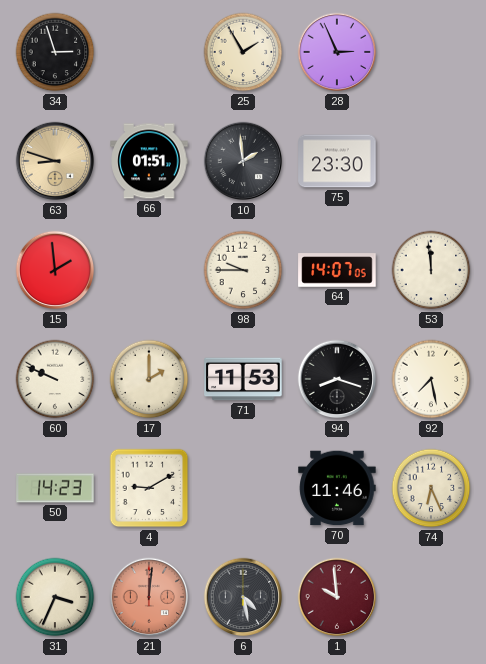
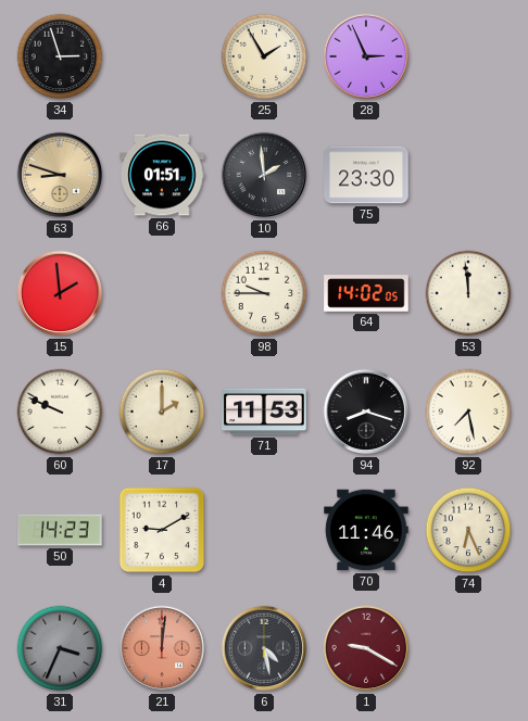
64: 14:07 -> 14:02
31 dial: cream -> grey
1: 9:59 -> 9:20
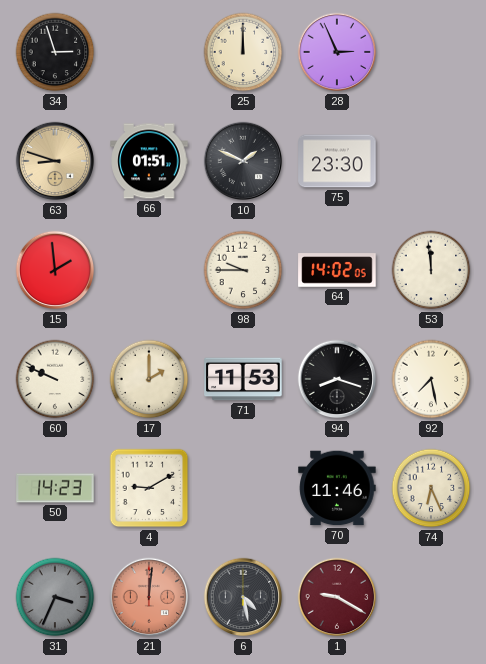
25: 1:55 -> 12:00
10: 1:59 -> 1:49
